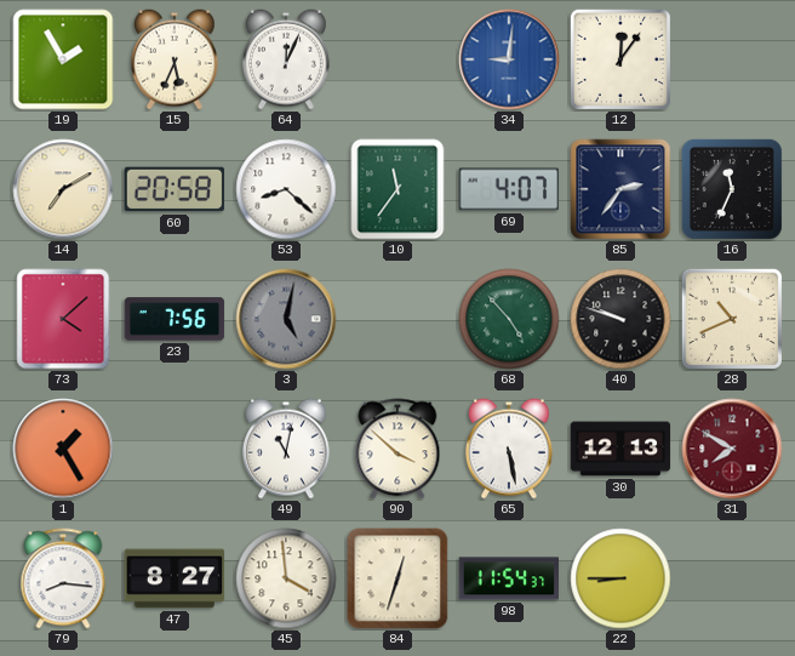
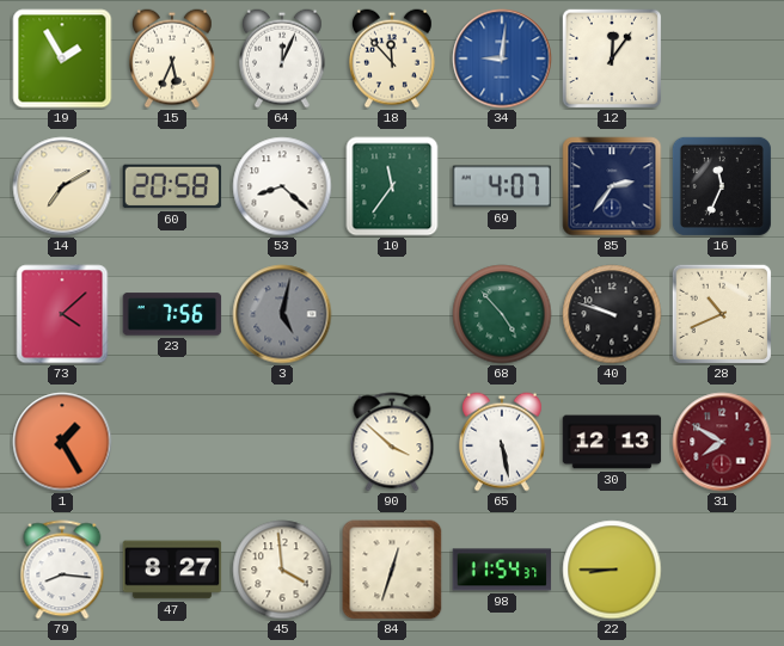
18: none -> 11:53
49: 11:02 -> none
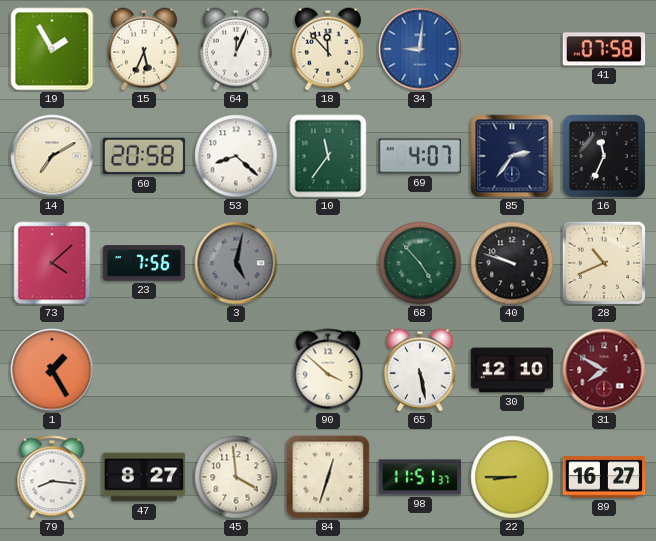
12: 12:06 -> none
41: none -> 07:58
30: 12:13 -> 12:10
98: 11:54 -> 11:51
89: none -> 16:27
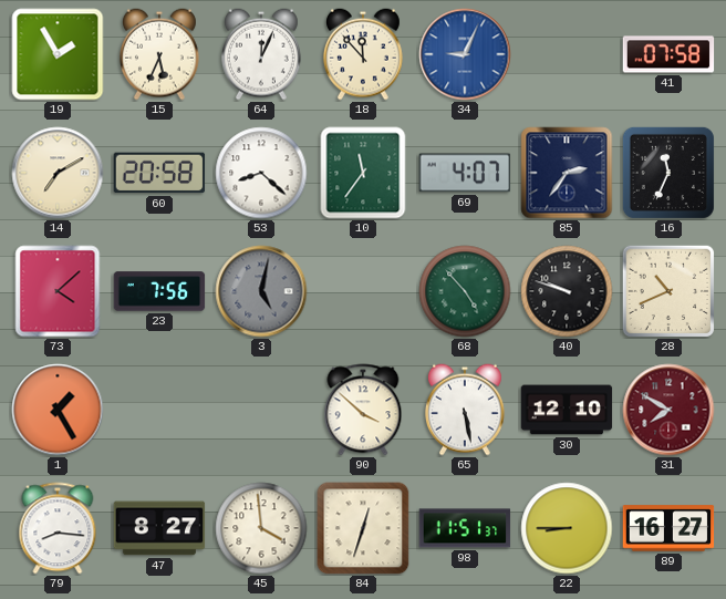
34: 9:01 -> 9:04
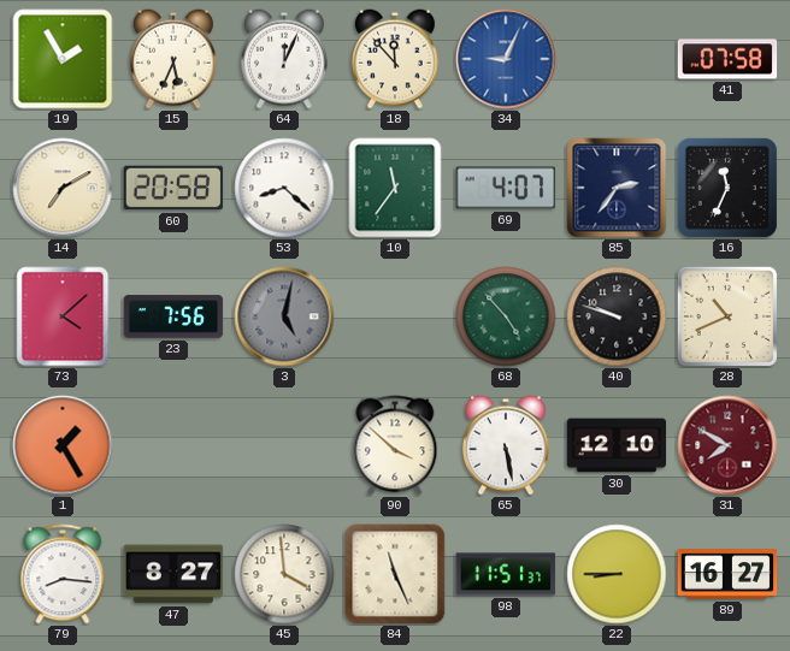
84: 12:33 -> 11:26
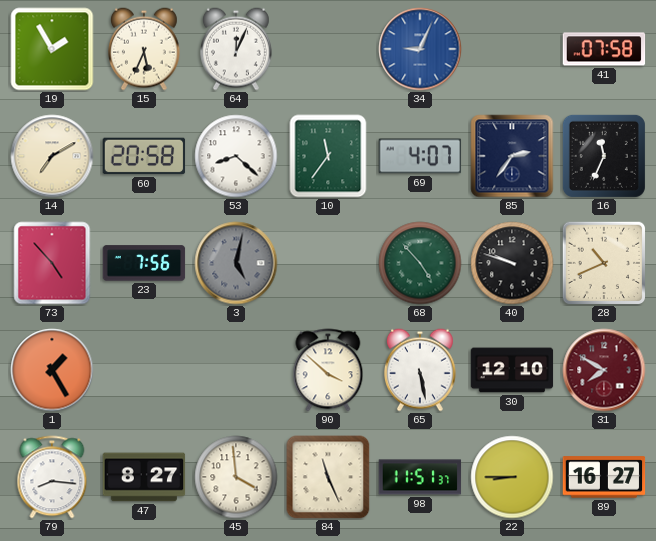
18: 11:53 -> none
73: 4:08 -> 4:53
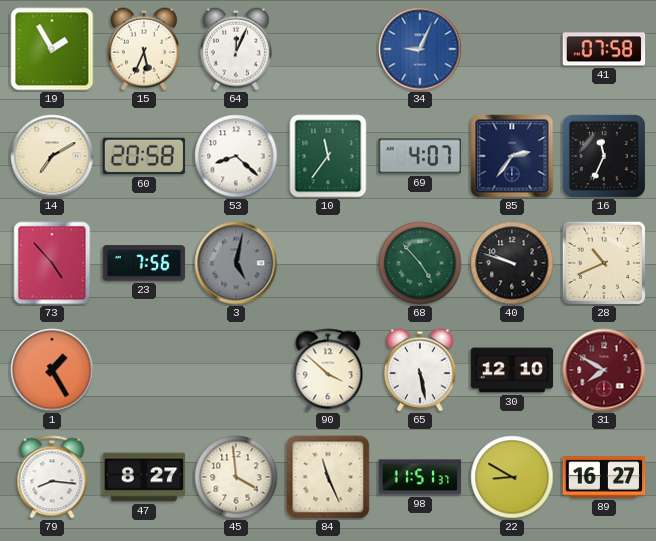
22: 8:45 -> 8:50
